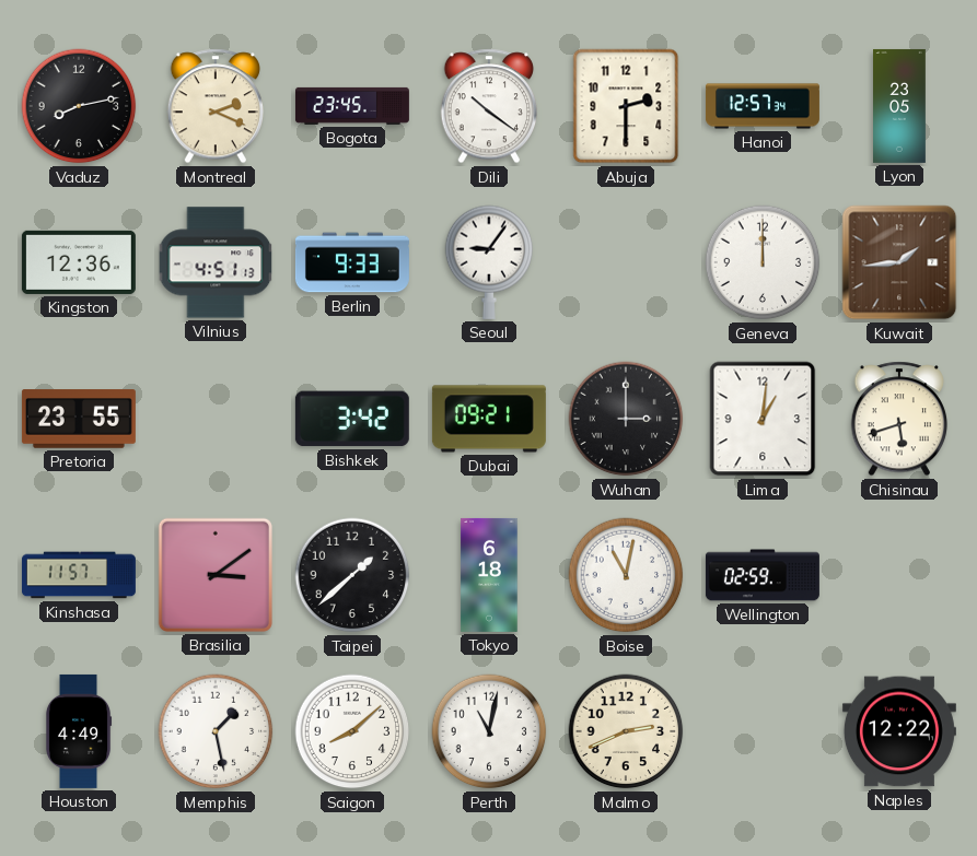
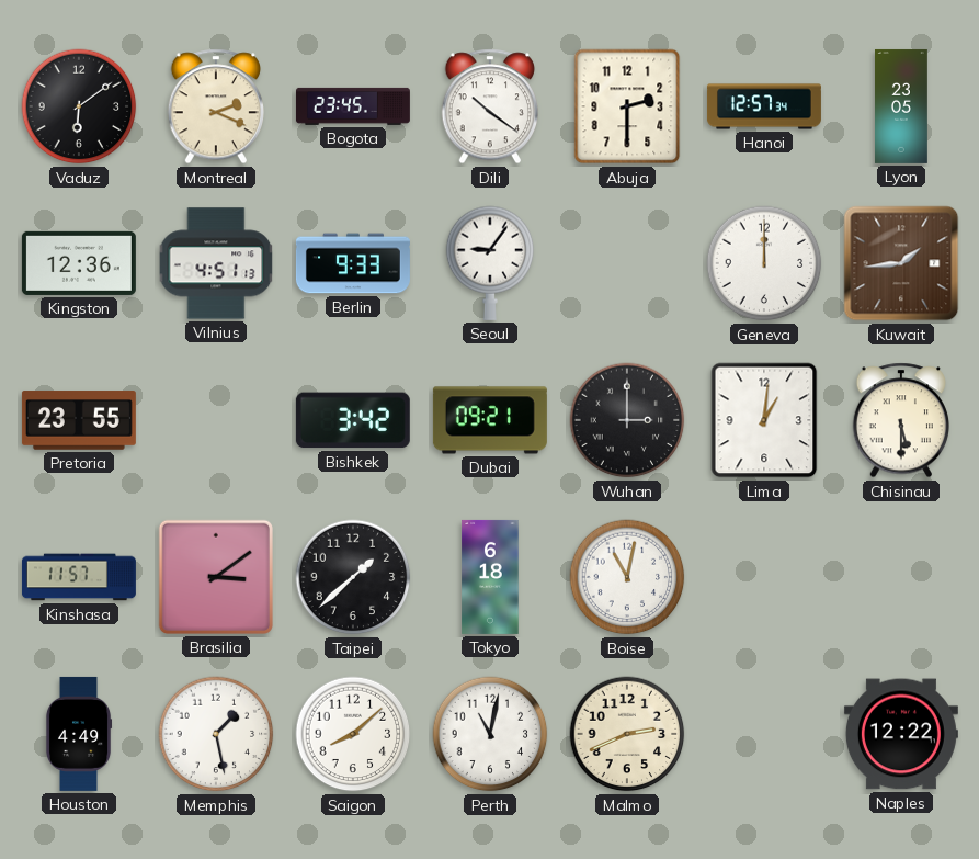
Vaduz: 8:13 -> 6:09
Chisinau: 5:42 -> 5:30
Wellington: 02:59 -> none
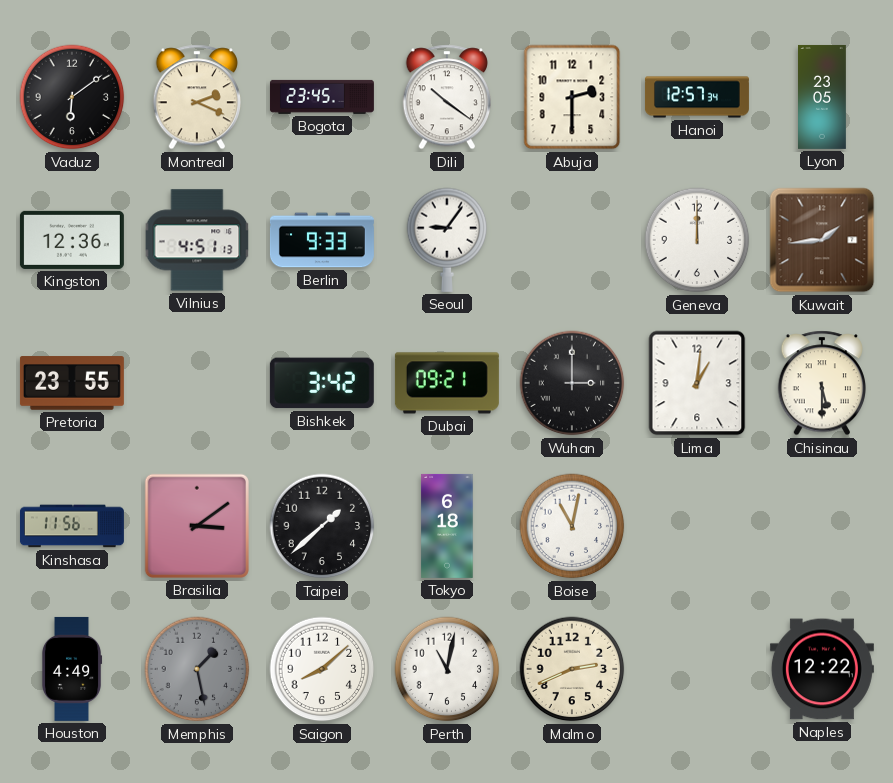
Kinshasa: 11:57 -> 11:56
Memphis dial: white -> grey
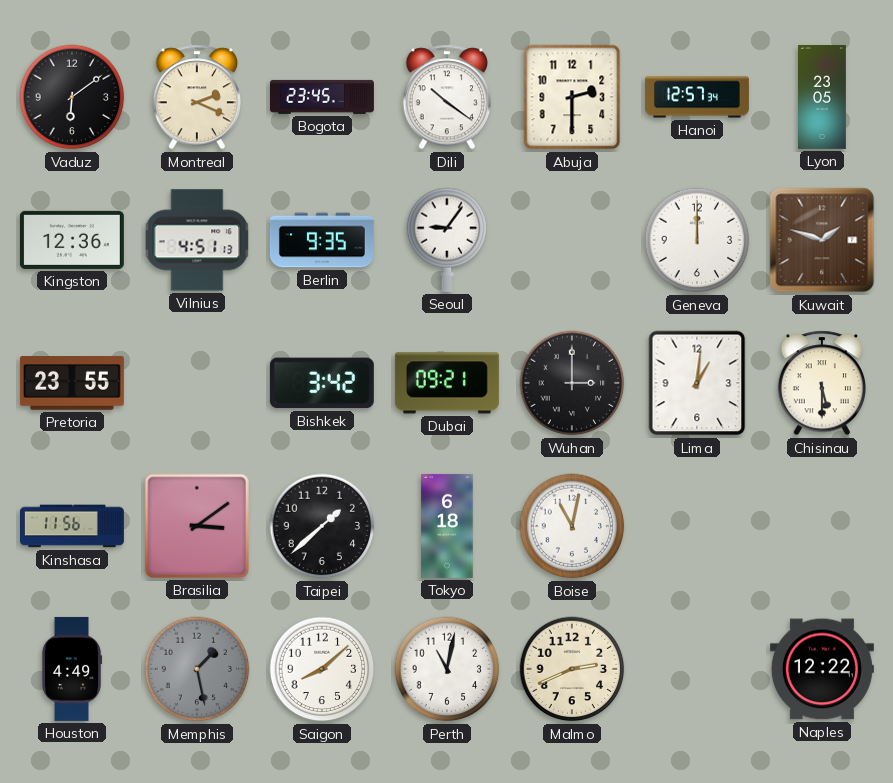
Berlin: 9:33 -> 9:35
Kuwait: 1:44 -> 1:48
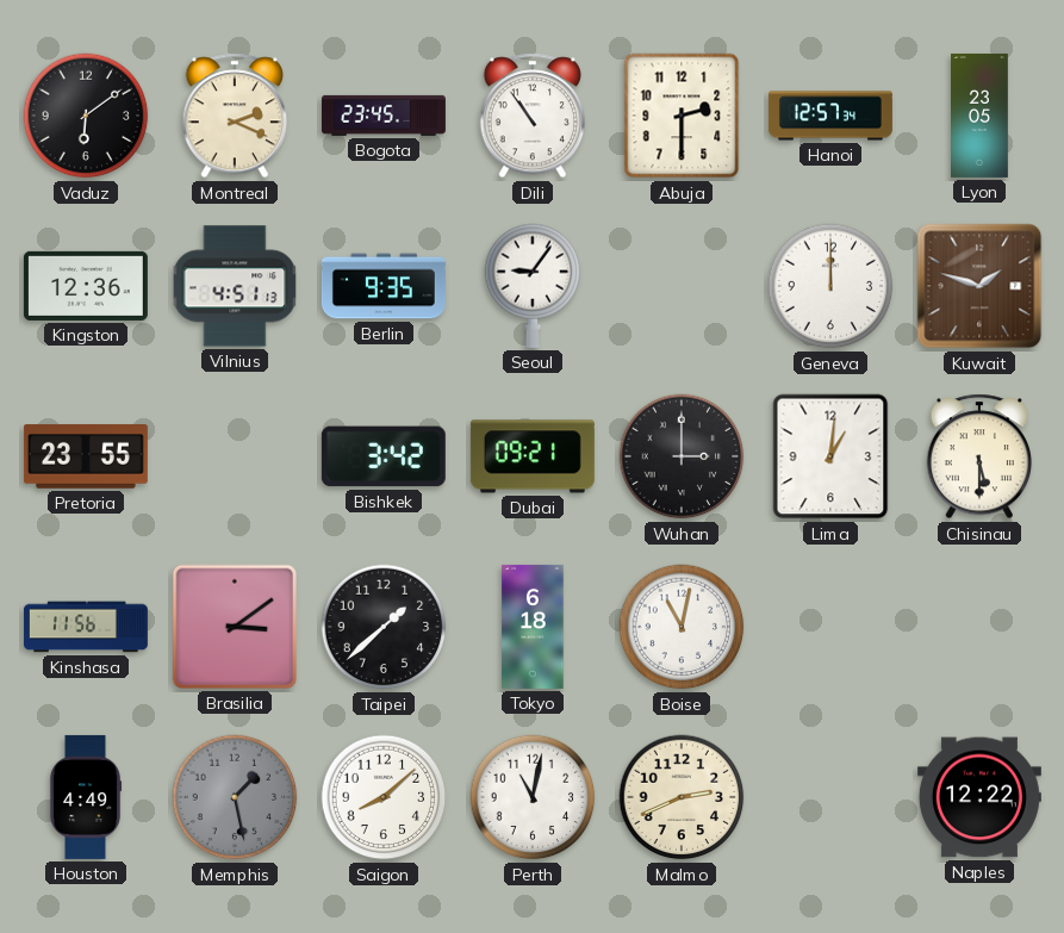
Dili: 10:21 -> 10:54
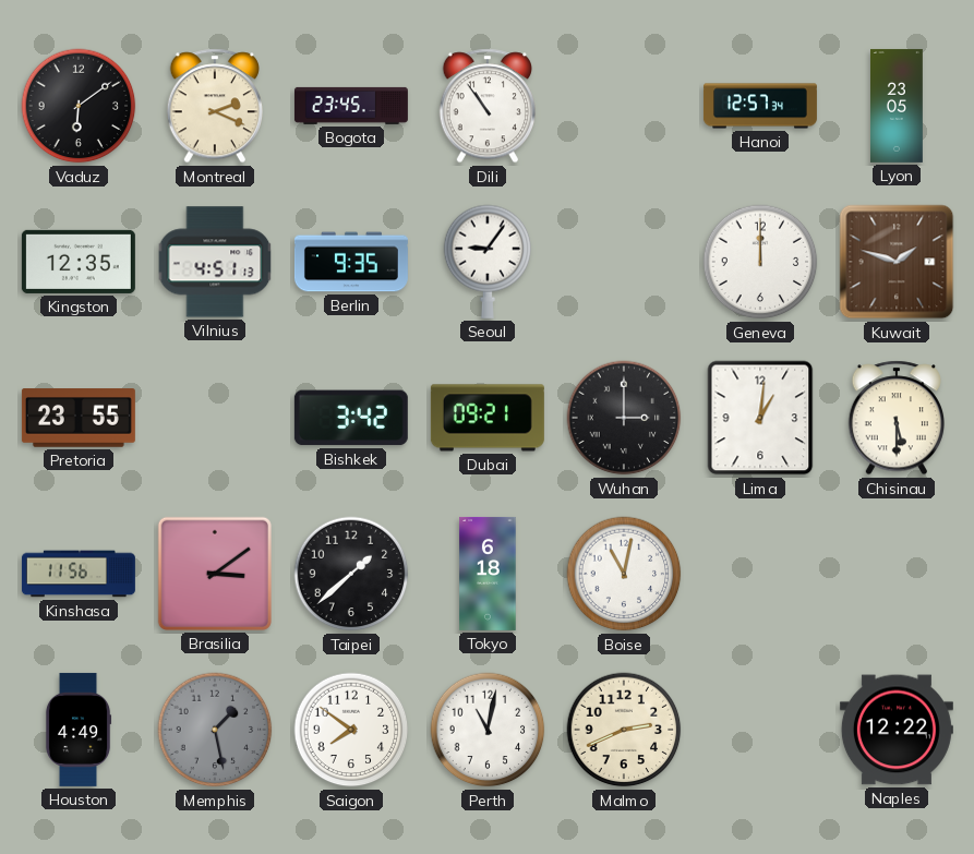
Abuja: 2:30 -> none
Kingston: 12:36 -> 12:35
Saigon: 8:08 -> 7:51
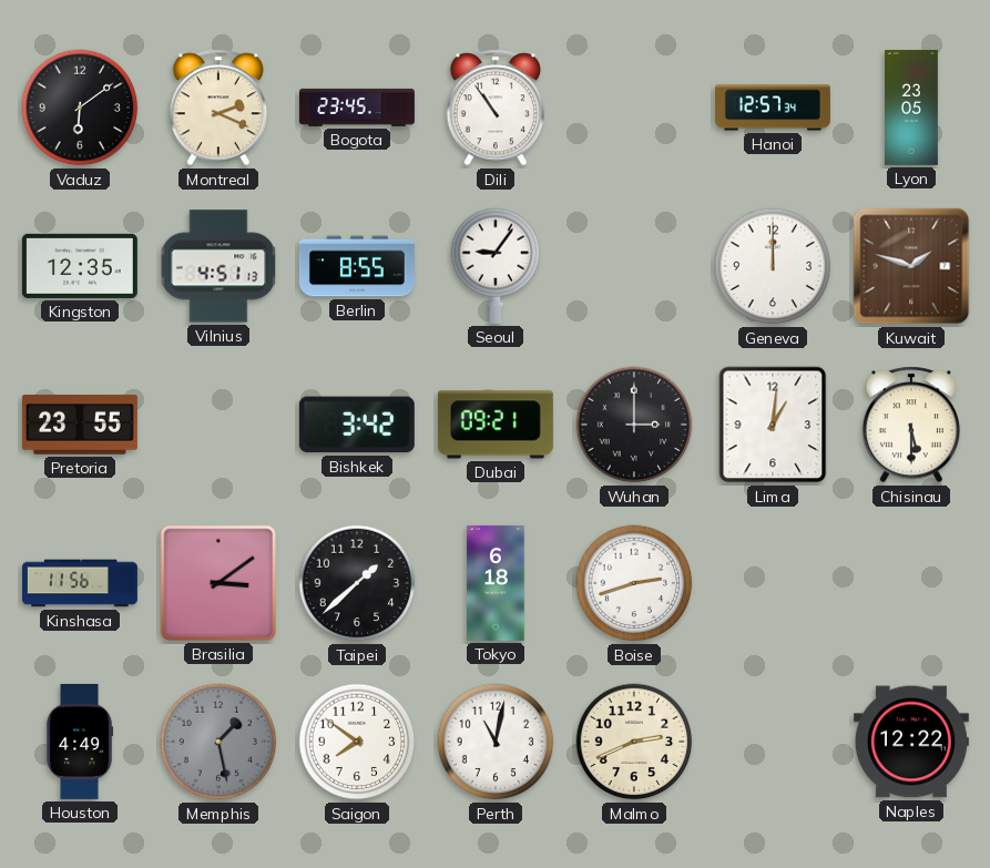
Berlin: 9:35 -> 8:55
Boise: 11:02 -> 2:42
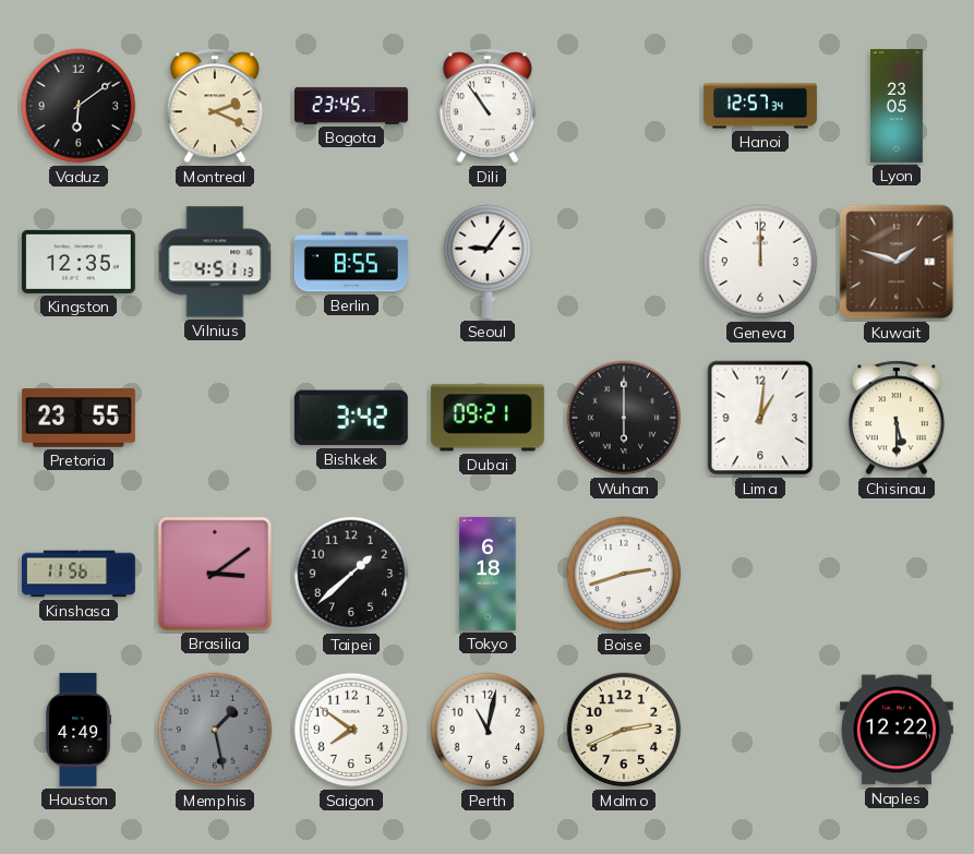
Wuhan: 3:00 -> 6:00
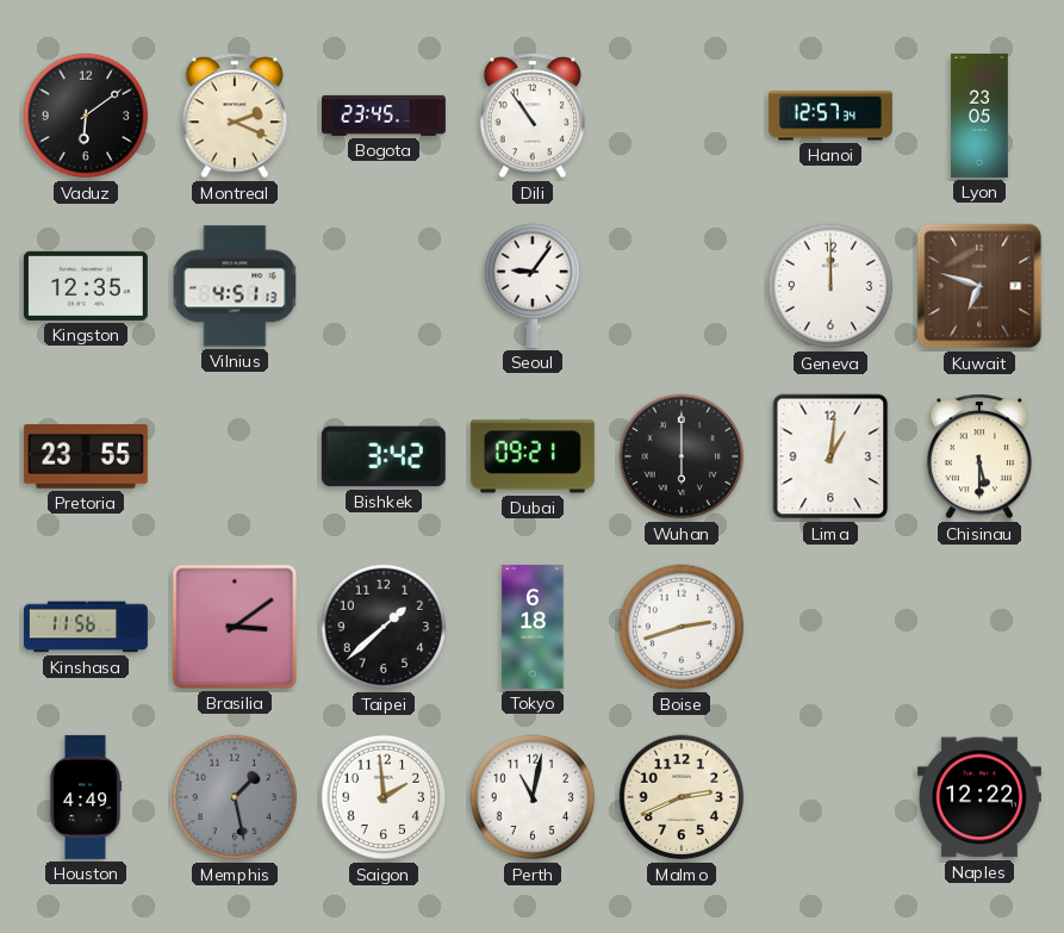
Berlin: 8:55 -> none
Kuwait: 1:48 -> 6:48
Saigon: 7:51 -> 1:59
